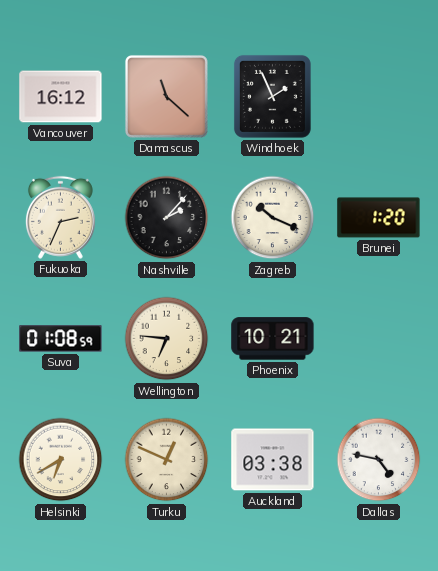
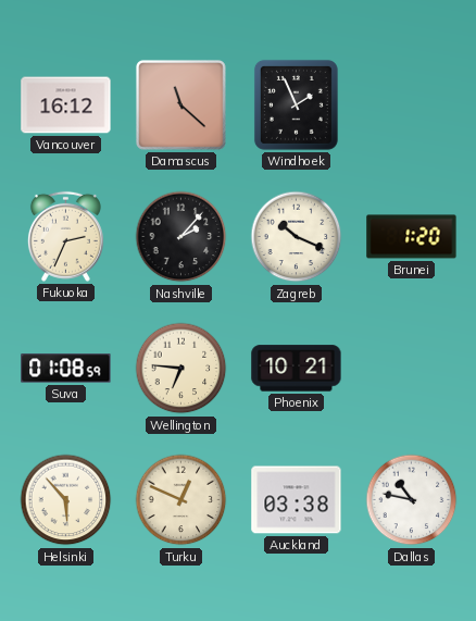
Helsinki: 6:40 -> 5:53
Dallas: 4:47 -> 10:47
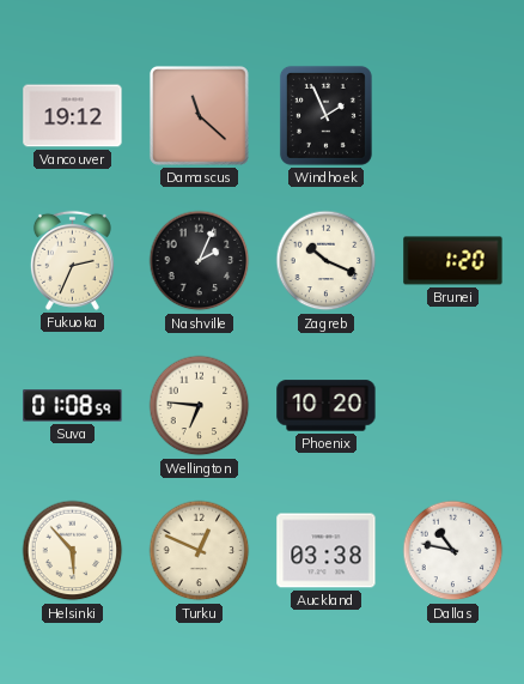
Vancouver: 16:12 -> 19:12
Nashville: 2:07 -> 2:04
Phoenix: 10:21 -> 10:20
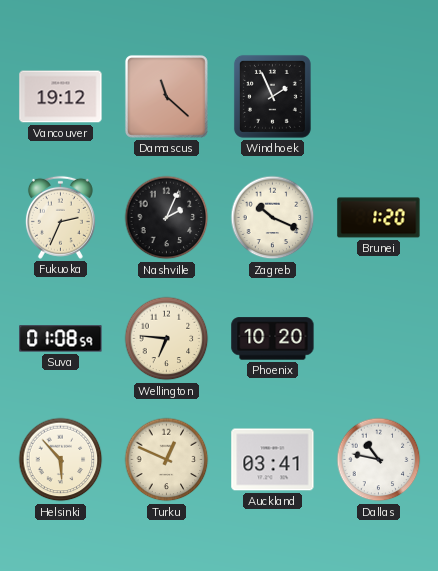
Auckland: 03:38 -> 03:41
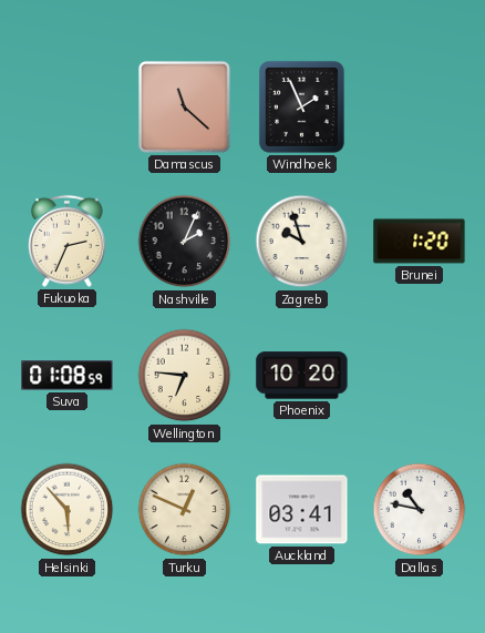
Vancouver: 19:12 -> none
Zagreb: 10:19 -> 9:57
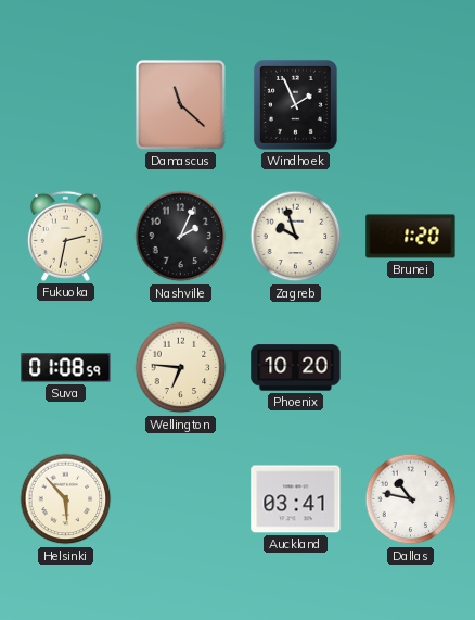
Fukuoka: 2:34 -> 2:32
Turku: 12:49 -> none
